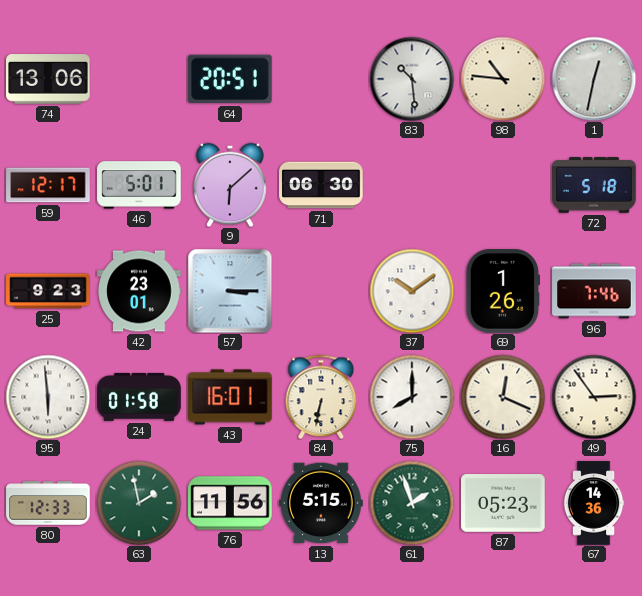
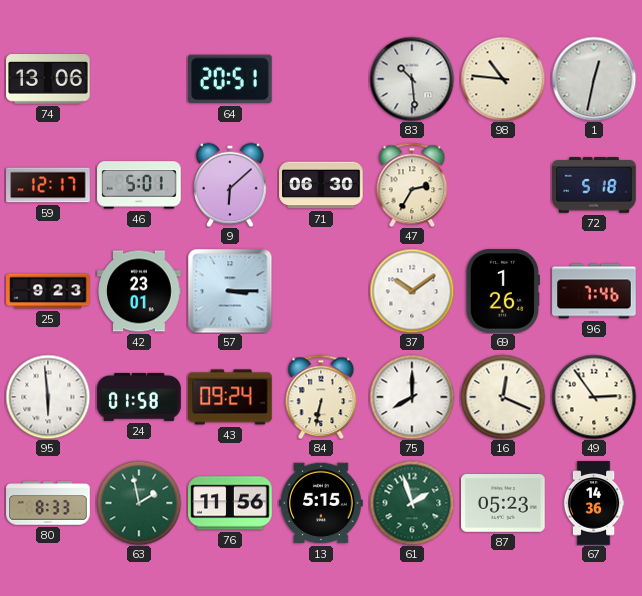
47: none -> 2:35
43: 16:01 -> 09:24
80: 12:33 -> 8:33
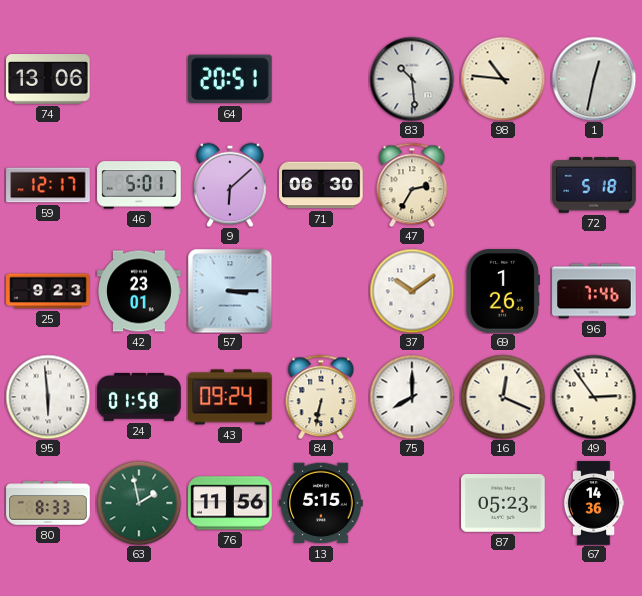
61: 1:57 -> none
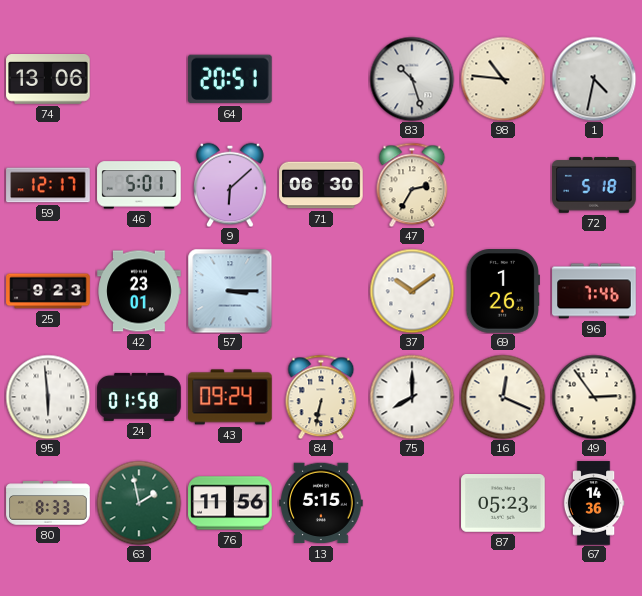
83: 10:29 -> 10:27
1: 12:32 -> 4:32
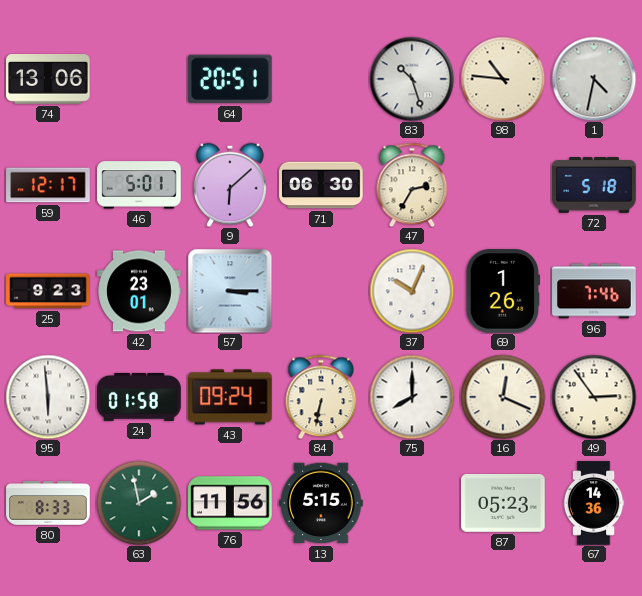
37: 10:09 -> 10:04
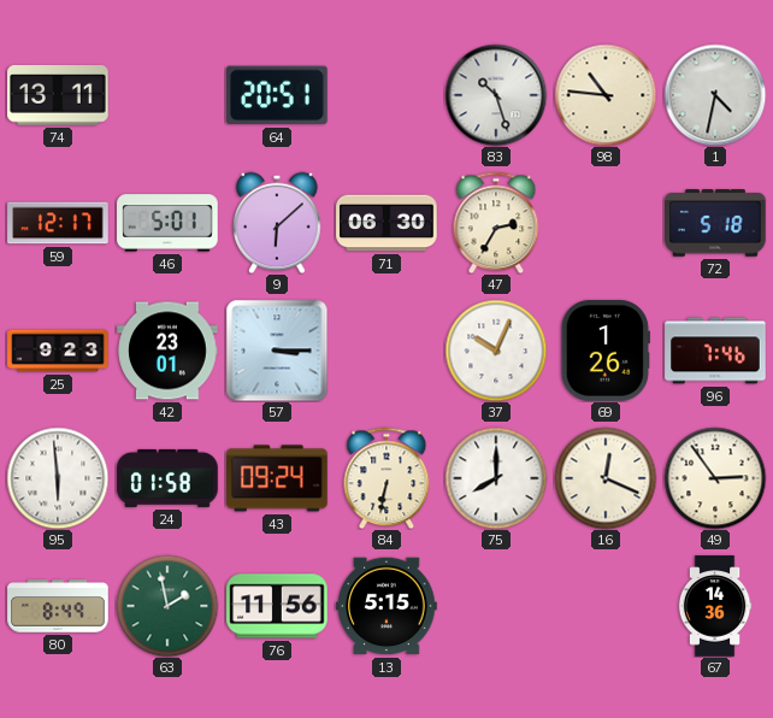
74: 13:06 -> 13:11
80: 8:33 -> 8:49
87: 05:23 -> none
